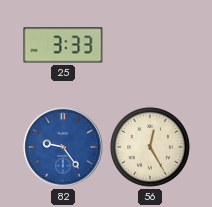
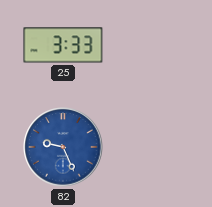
82: 9:24 -> 9:26
56: 12:25 -> none
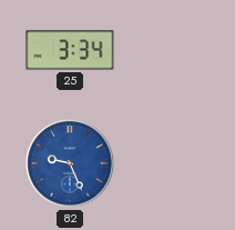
25: 3:33 -> 3:34
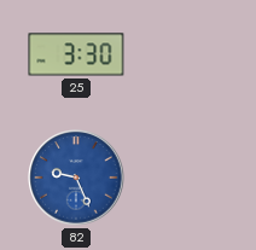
25: 3:34 -> 3:30
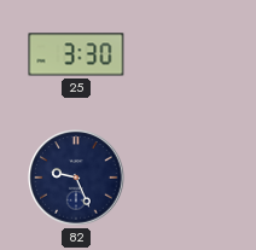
82 dial: blue -> navy
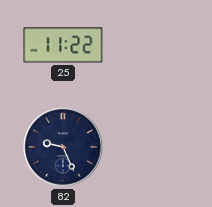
25: 3:30 -> 11:22
